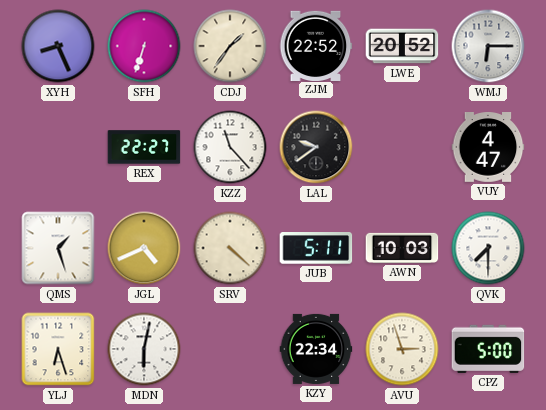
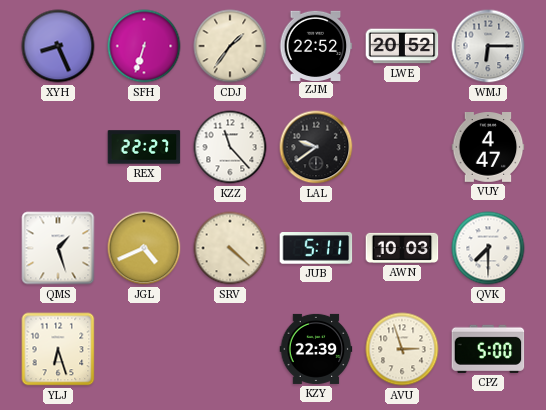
MDN: 6:02 -> none
KZY: 22:34 -> 22:39
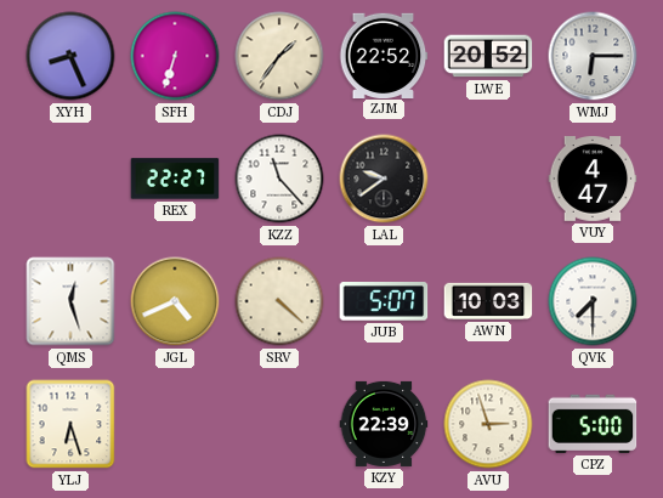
QMS: 1:27 -> 12:27
JUB: 5:11 -> 5:07
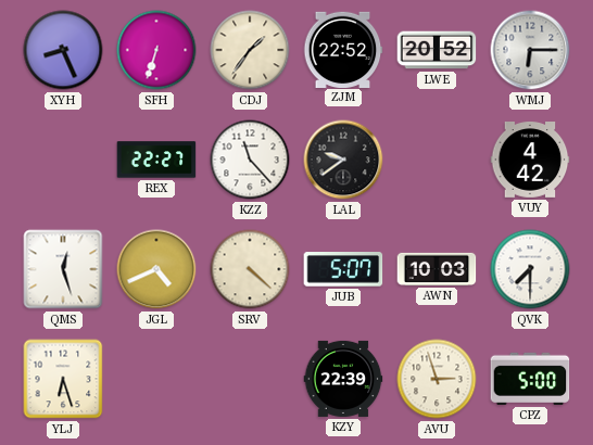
VUY: 4:47 -> 4:42
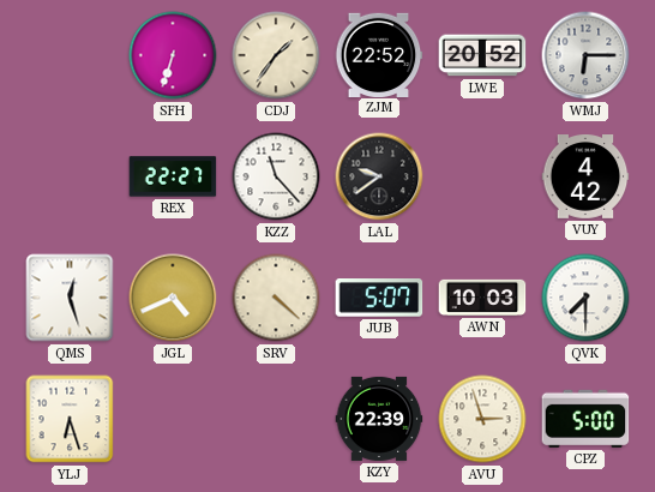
XYH: 8:26 -> none
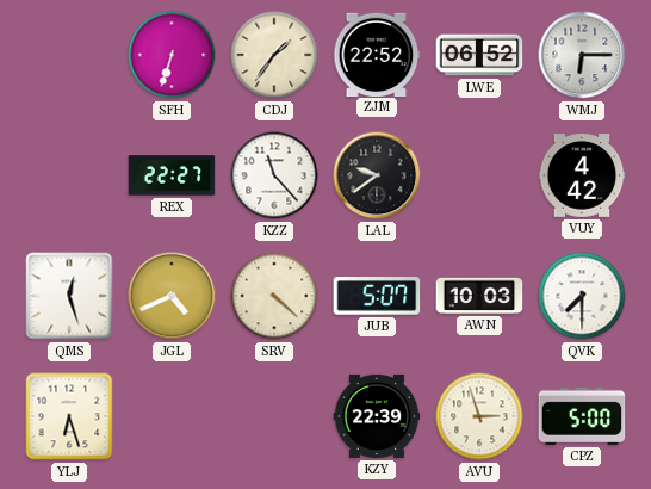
LWE: 20:52 -> 06:52
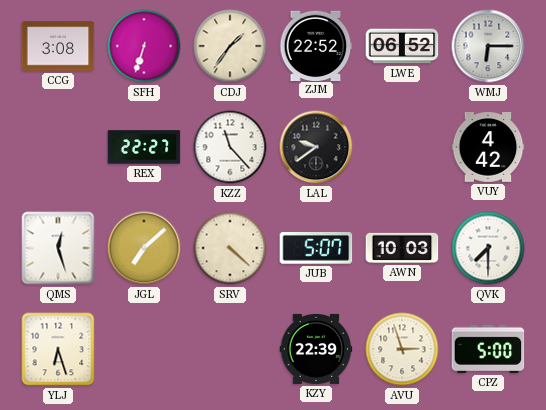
CCG: none -> 3:08
JGL: 4:41 -> 7:08
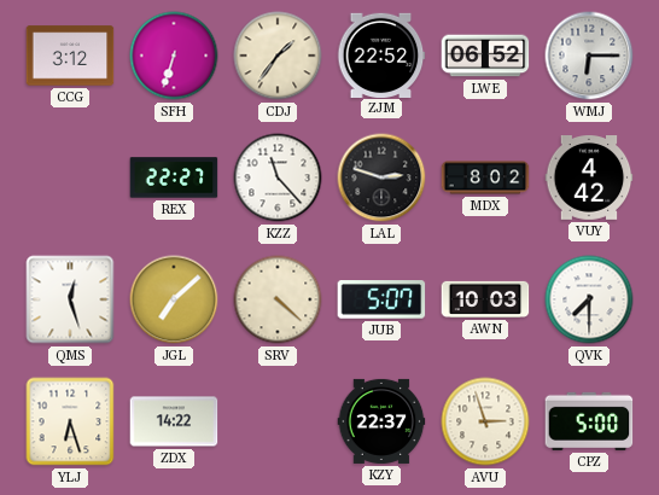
CCG: 3:08 -> 3:12
LAL: 9:39 -> 2:48
MDX: none -> 8:02
ZDX: none -> 14:22
KZY: 22:39 -> 22:37
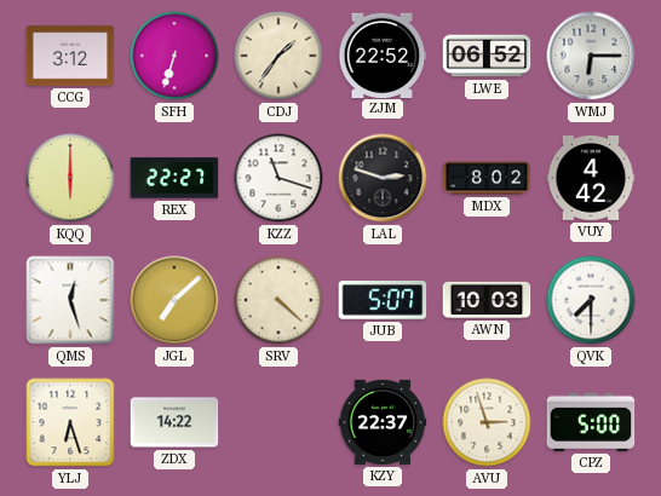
KQQ: none -> 6:00
KZZ: 11:23 -> 11:18
